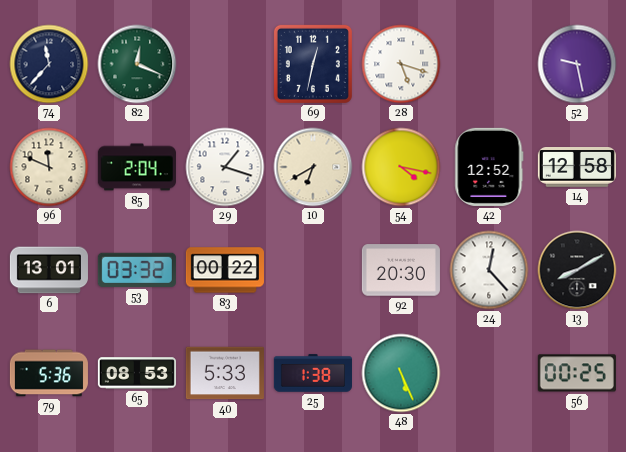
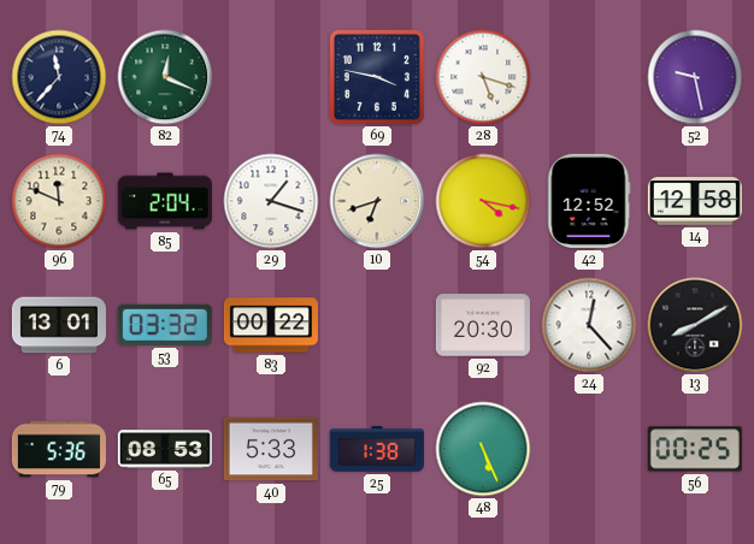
69: 12:32 -> 3:47
10: 6:40 -> 6:42
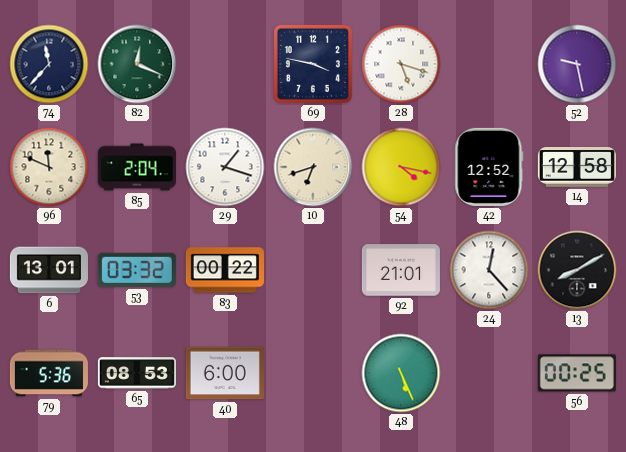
92: 20:30 -> 21:01
40: 5:33 -> 6:00
25: 1:38 -> none
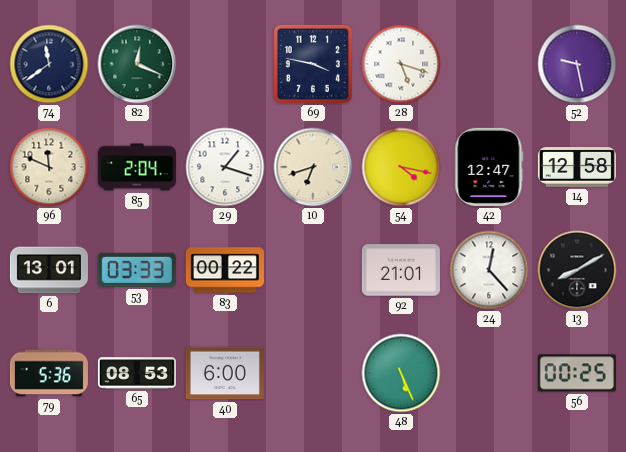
74: 11:37 -> 11:39
42: 12:52 -> 12:47
53: 03:32 -> 03:33
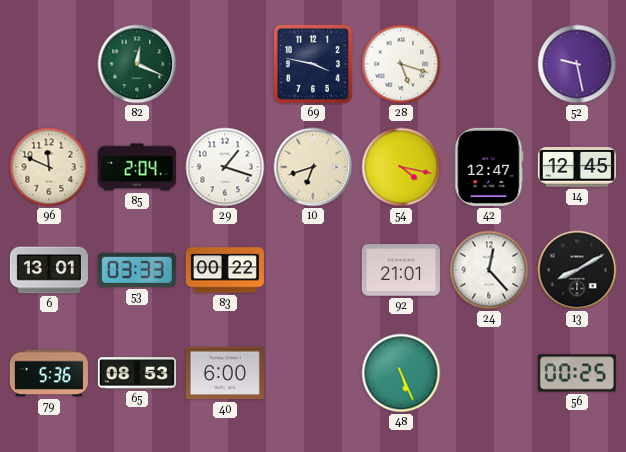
74: 11:39 -> none
14: 12:58 -> 12:45
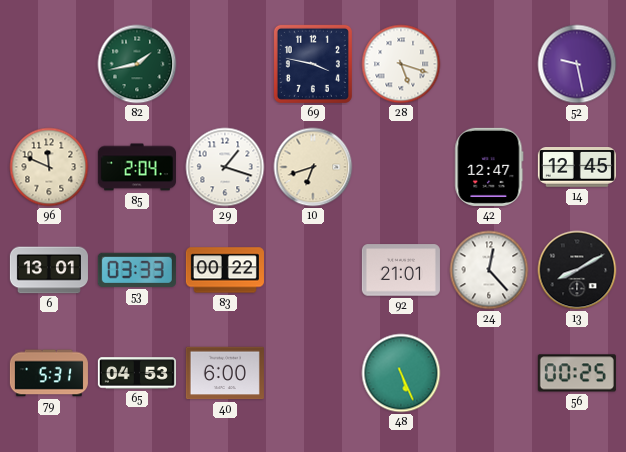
82: 12:19 -> 1:43
54: 4:17 -> none
79: 5:36 -> 5:31
65: 08:53 -> 04:53
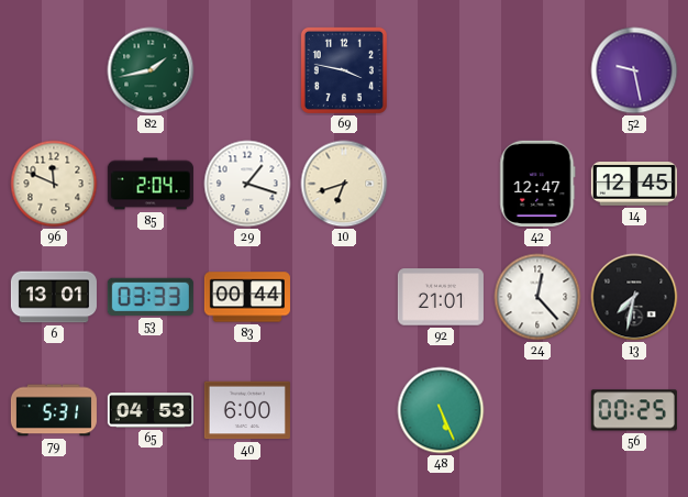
28: 5:18 -> none
83: 00:22 -> 00:44
13: 8:10 -> 7:32
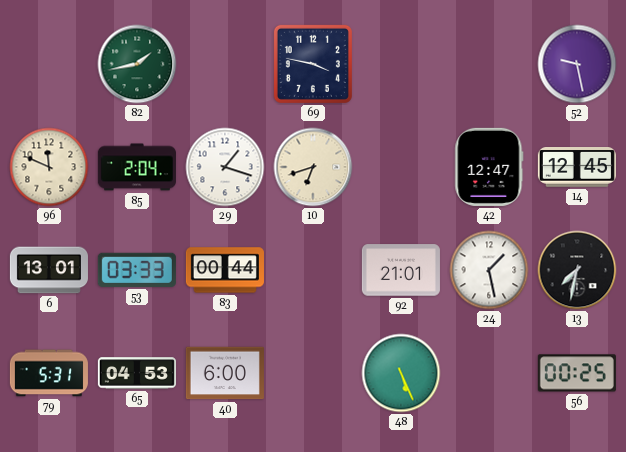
24: 12:23 -> 1:28
